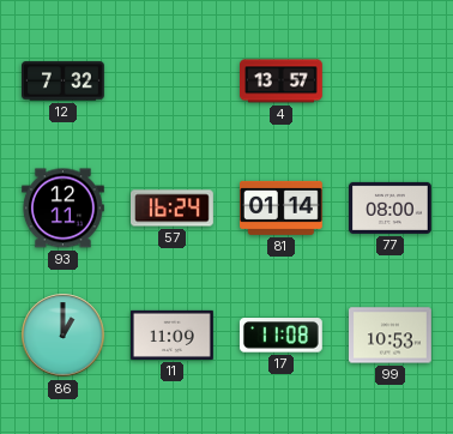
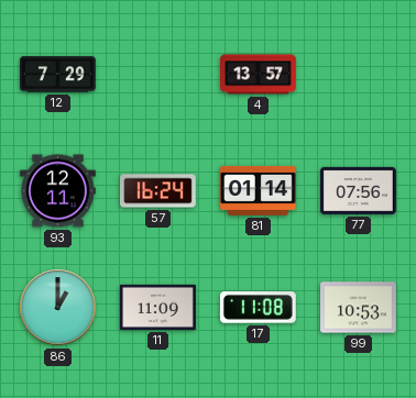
12: 7:32 -> 7:29
77: 08:00 -> 07:56
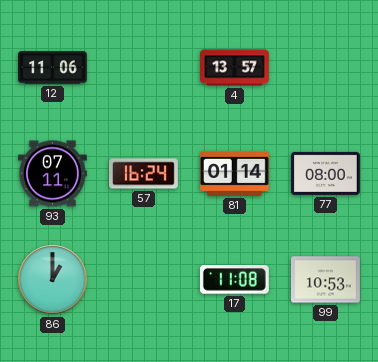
12: 7:29 -> 11:06
93: 12:11 -> 07:11
77: 07:56 -> 08:00
11: 11:09 -> none
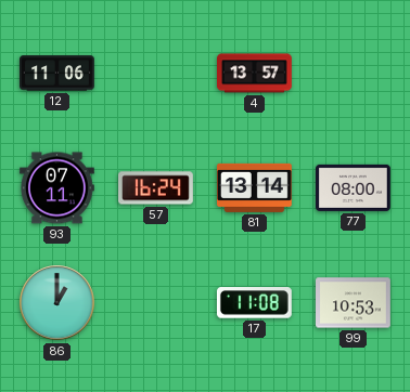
81: 01:14 -> 13:14
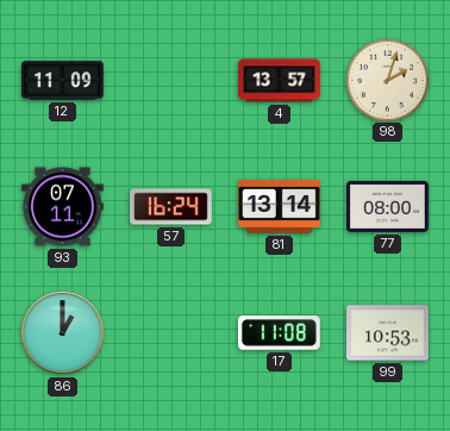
12: 11:06 -> 11:09
98: none -> 2:03
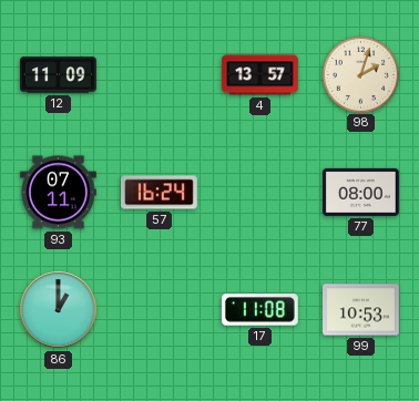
81: 13:14 -> none
